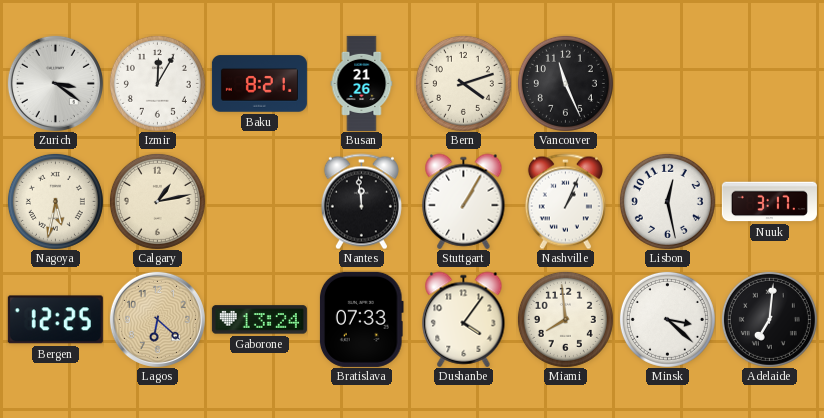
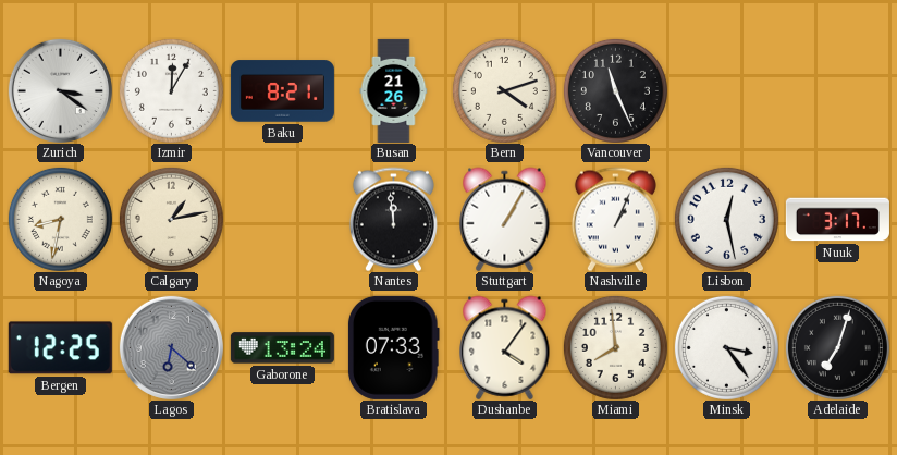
Nagoya: 5:32 -> 8:32
Lagos dial: champagne -> grey
Minsk: 3:22 -> 3:24
Adelaide: 7:01 -> 7:03
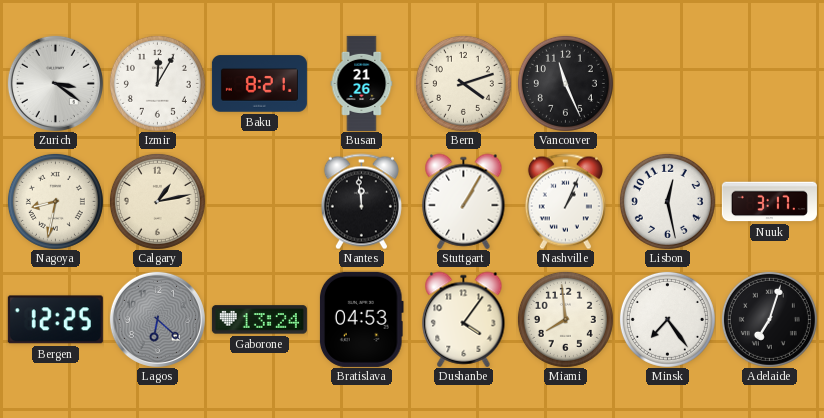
Bratislava: 07:33 -> 04:53
Minsk: 3:24 -> 7:24
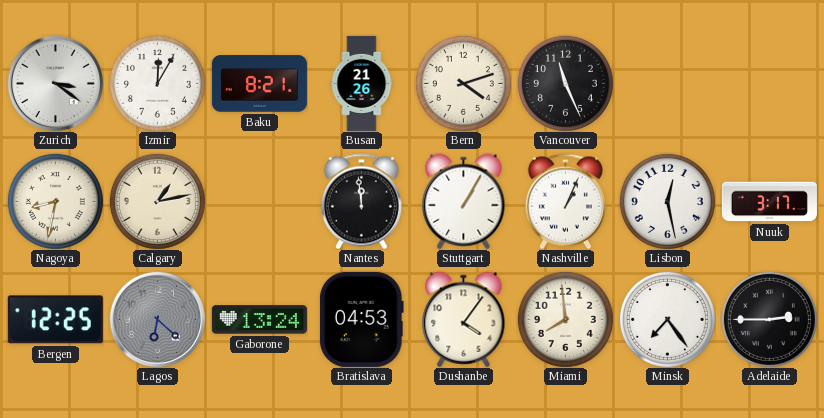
Adelaide: 7:03 -> 2:45
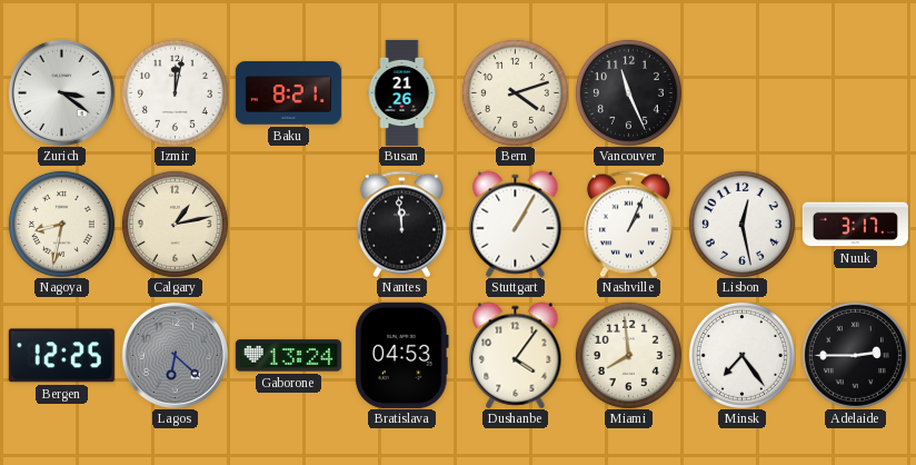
Izmir: 12:05 -> 12:02
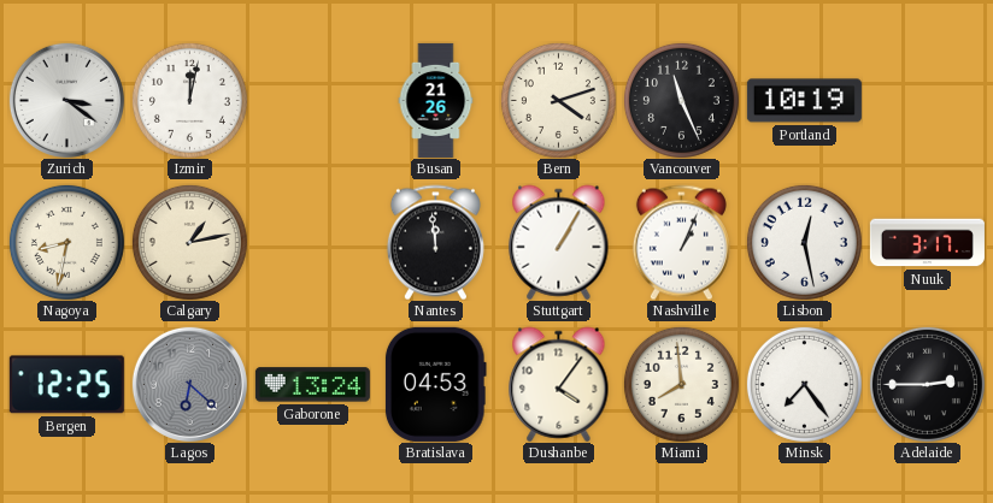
Baku: 8:21 -> none
Portland: none -> 10:19
